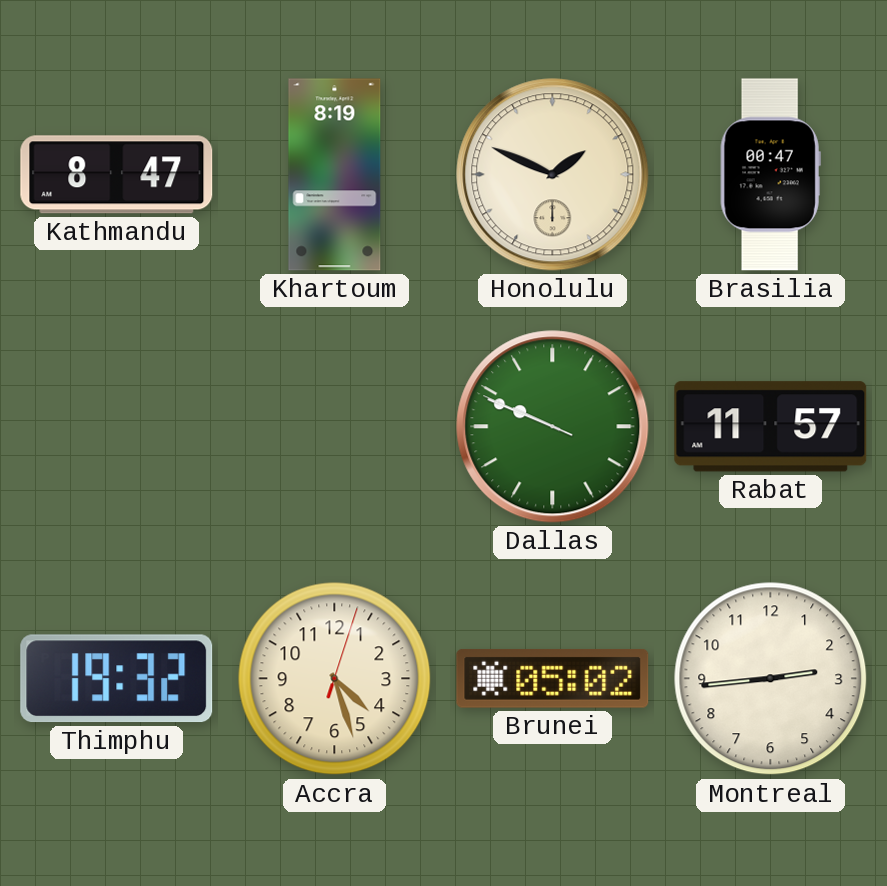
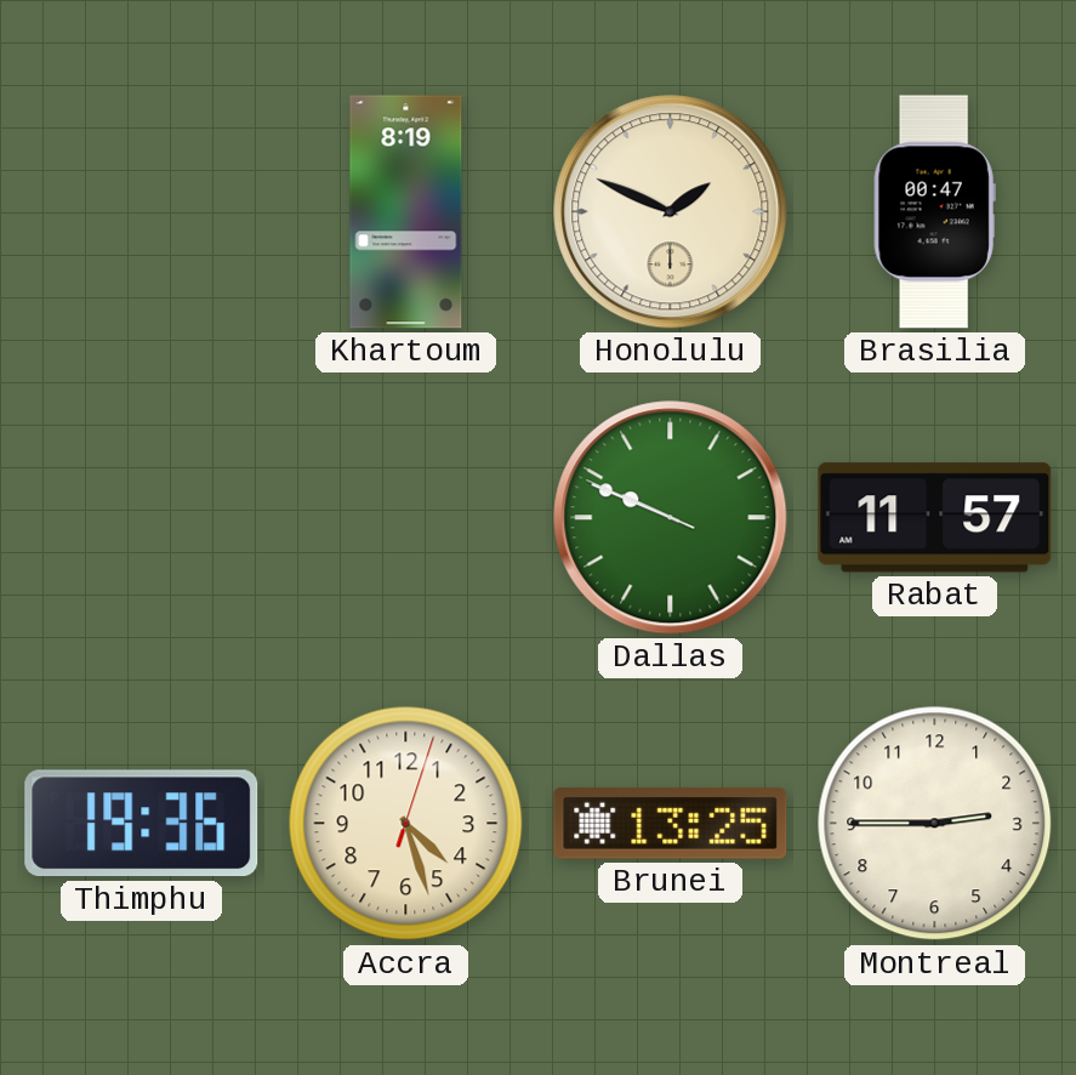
Kathmandu: 8:47 -> none
Thimphu: 19:32 -> 19:36
Brunei: 05:02 -> 13:25
Montreal: 2:44 -> 2:45
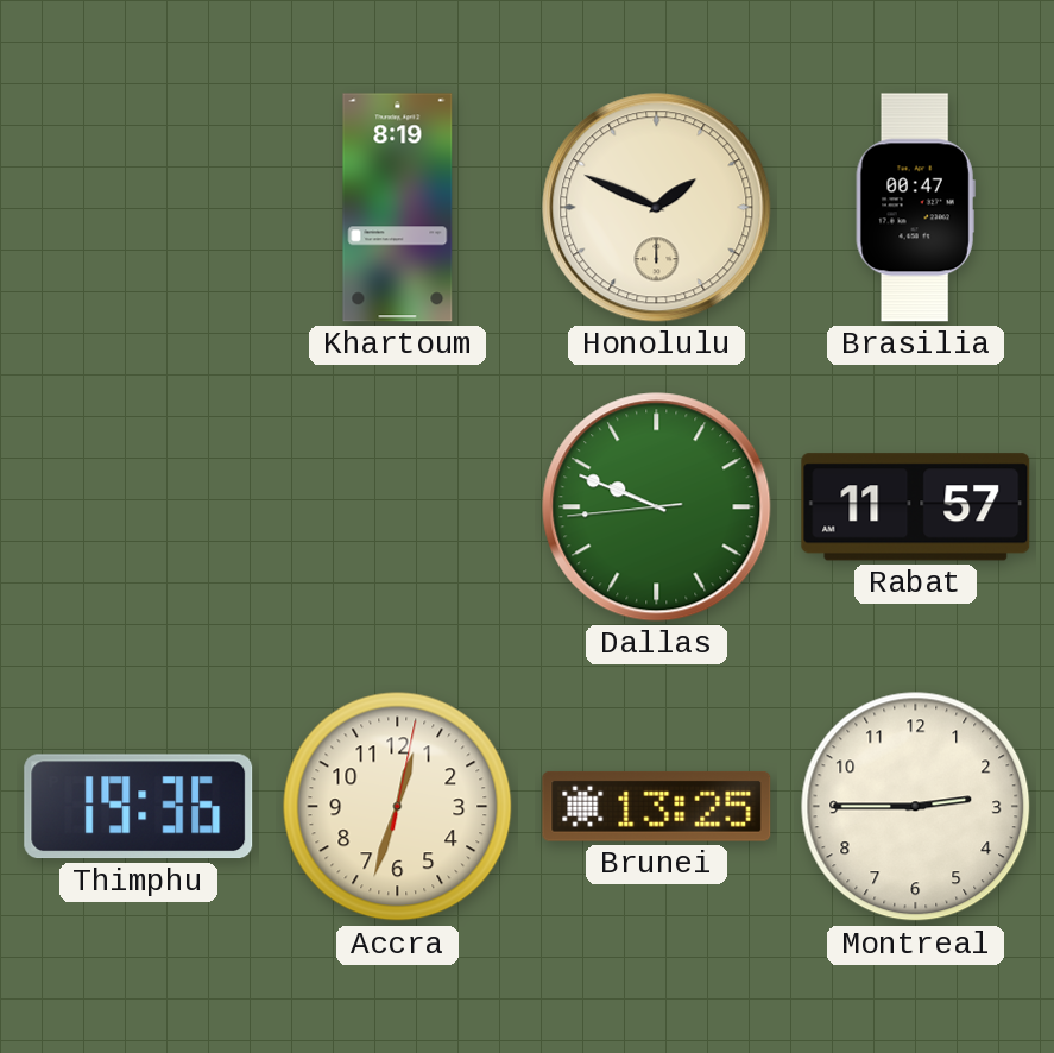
Dallas: 9:48:49 -> 9:48:44
Accra: 4:27 -> 12:33
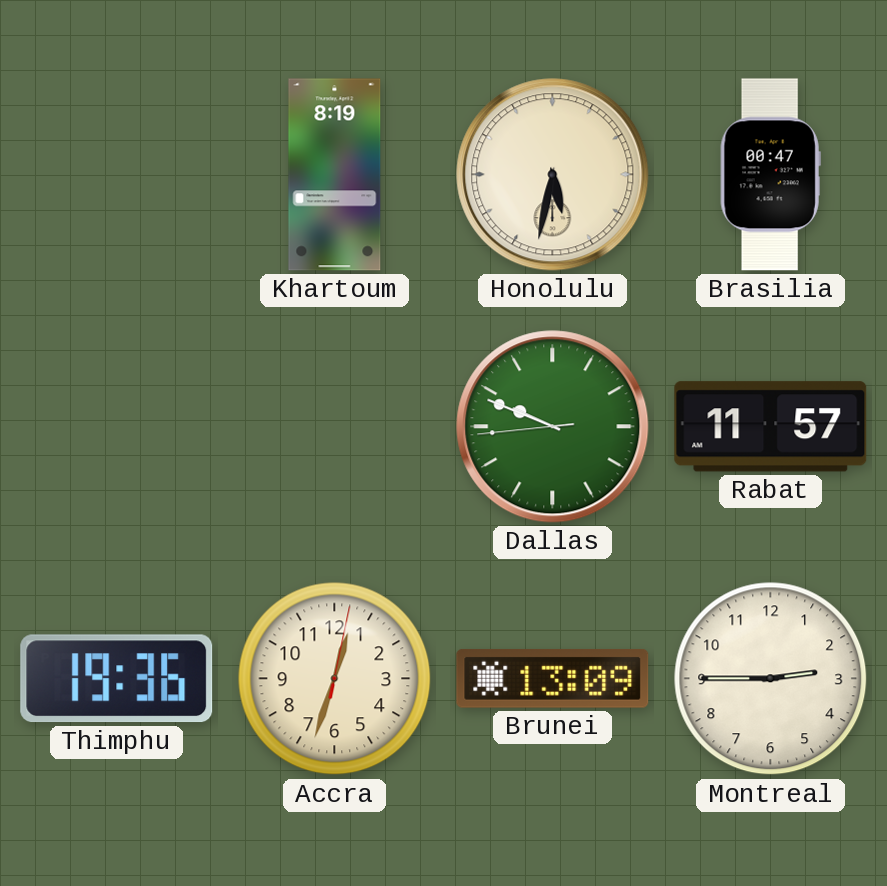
Honolulu: 1:49 -> 5:32
Brunei: 13:25 -> 13:09
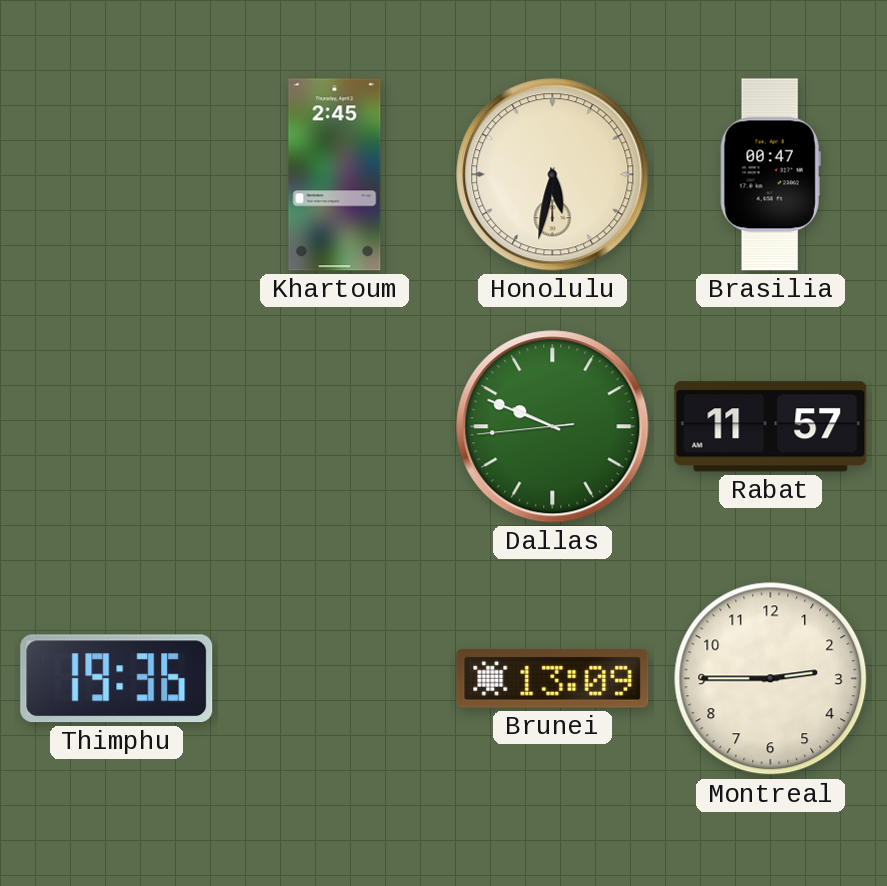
Khartoum: 8:19 -> 2:45
Accra: 12:33 -> none
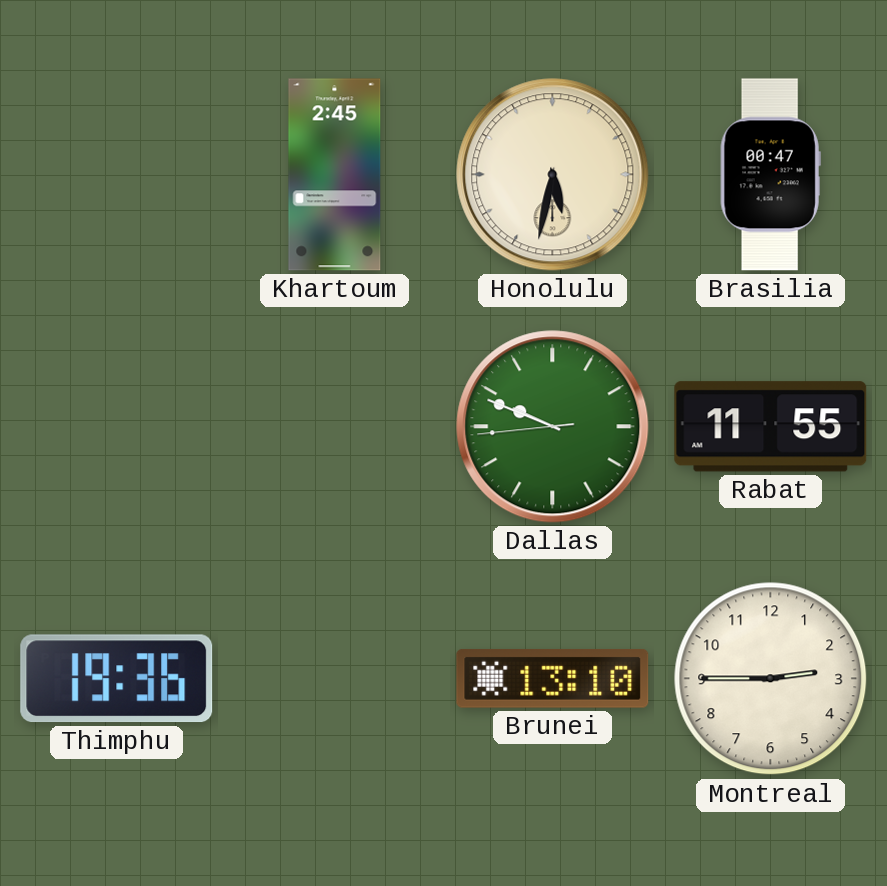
Rabat: 11:57 -> 11:55
Brunei: 13:09 -> 13:10
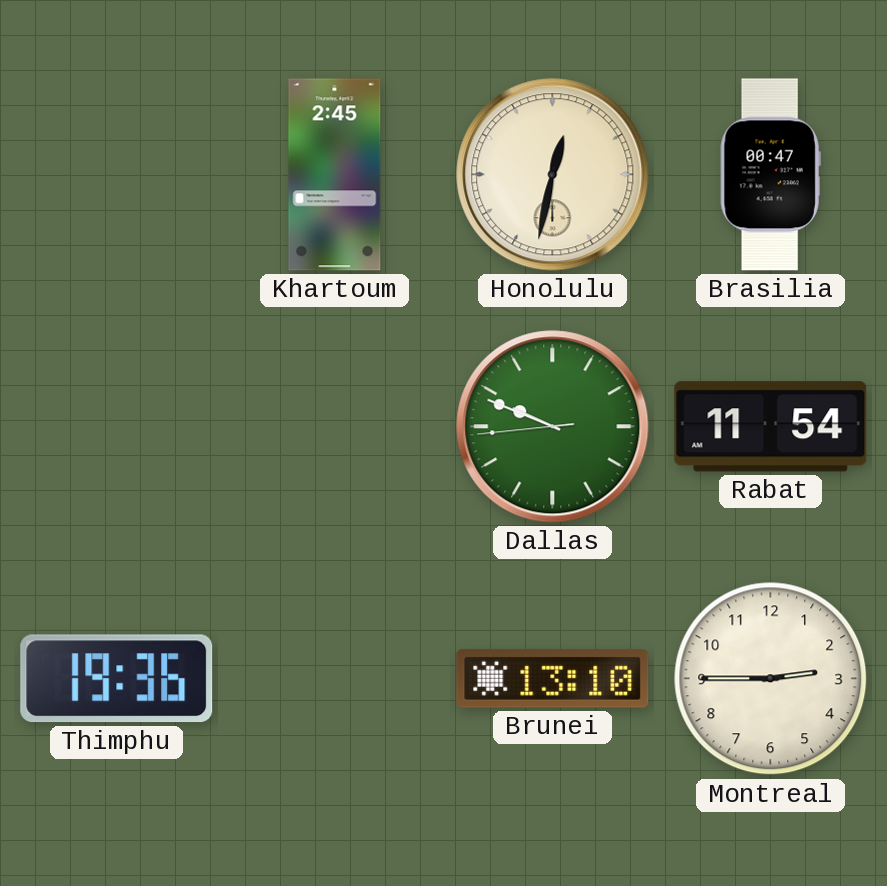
Honolulu: 5:32 -> 12:32
Rabat: 11:55 -> 11:54
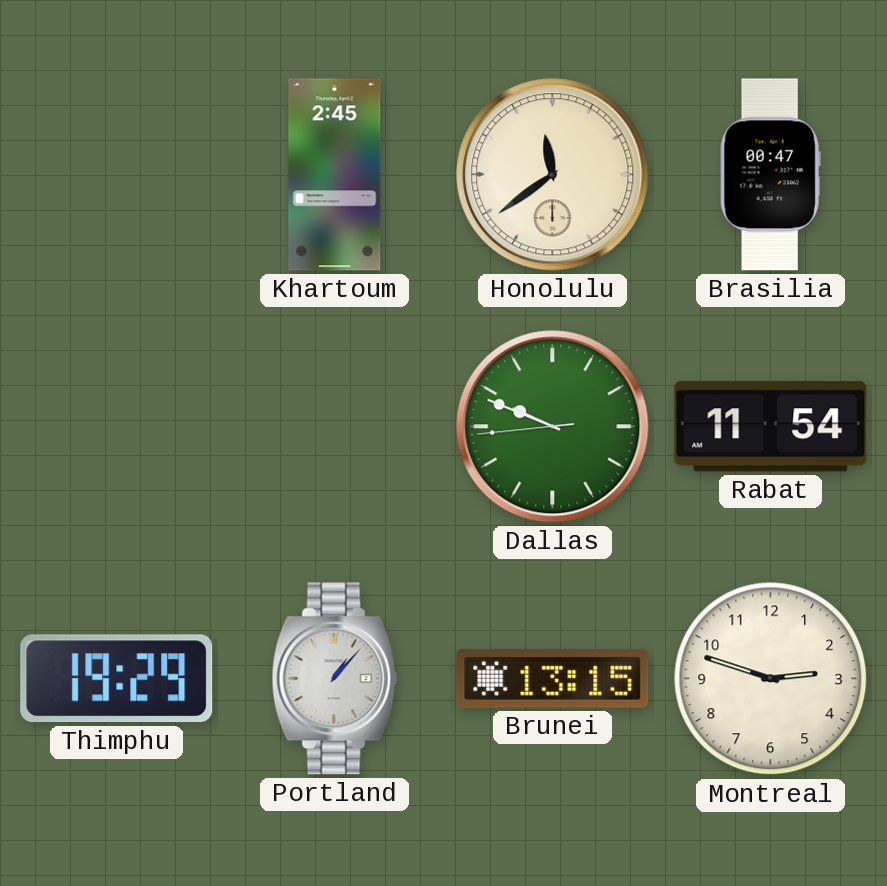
Honolulu: 12:32 -> 11:39
Thimphu: 19:36 -> 19:29
Portland: none -> 1:07
Brunei: 13:10 -> 13:15
Montreal: 2:45 -> 2:48
